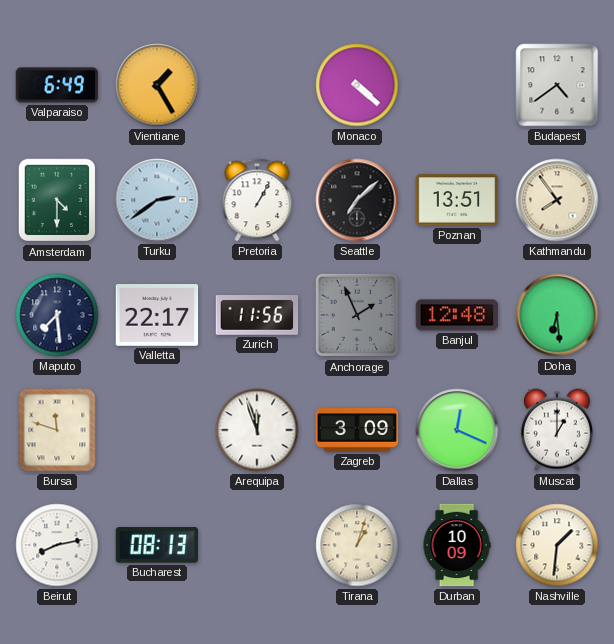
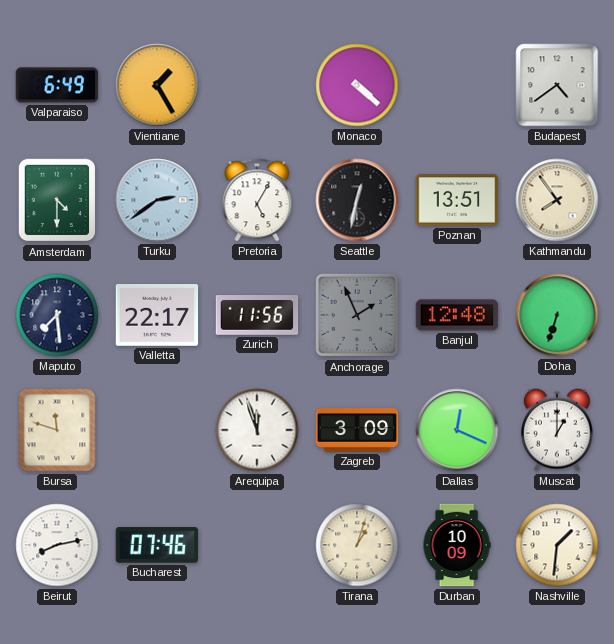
Pretoria: 1:05 -> 5:05
Seattle: 7:08 -> 12:32
Doha: 6:29 -> 6:33
Bucharest: 08:13 -> 07:46
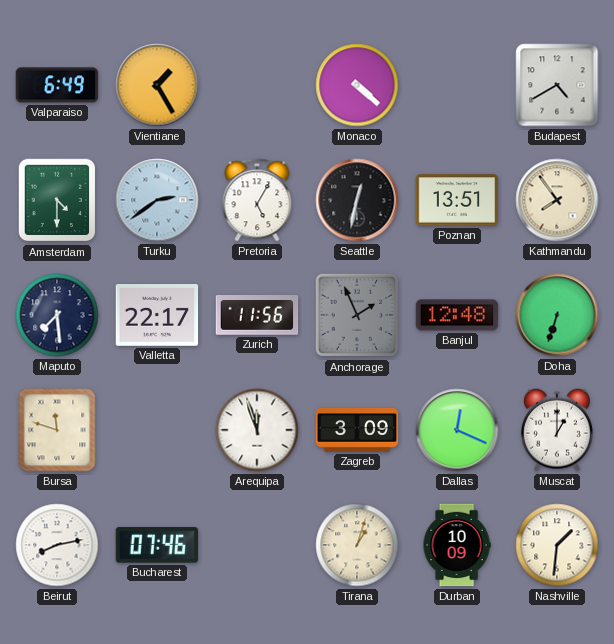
Budapest: 4:39 -> 4:40
